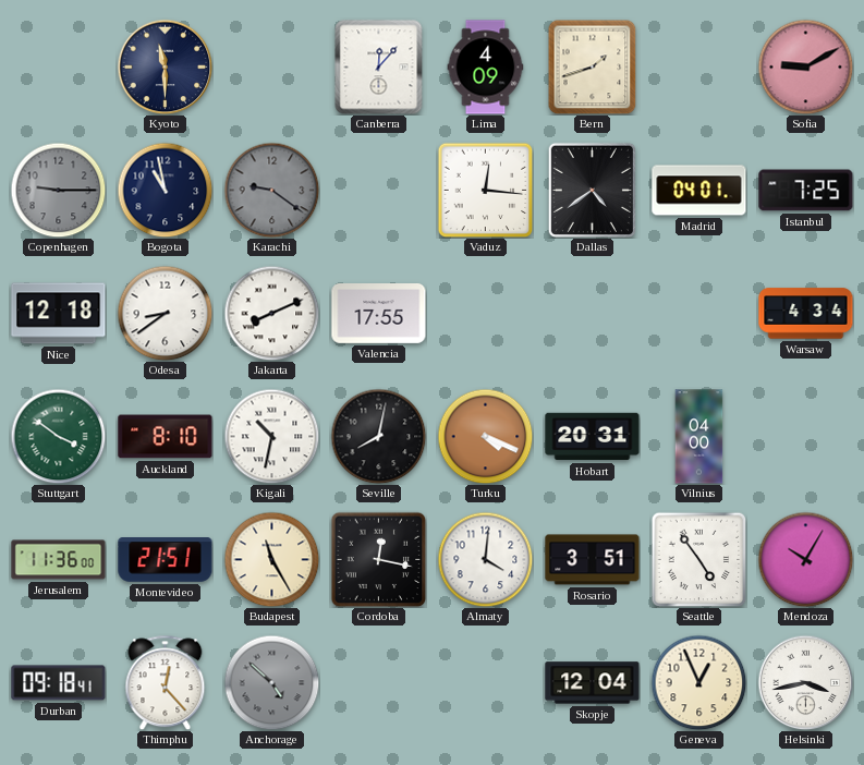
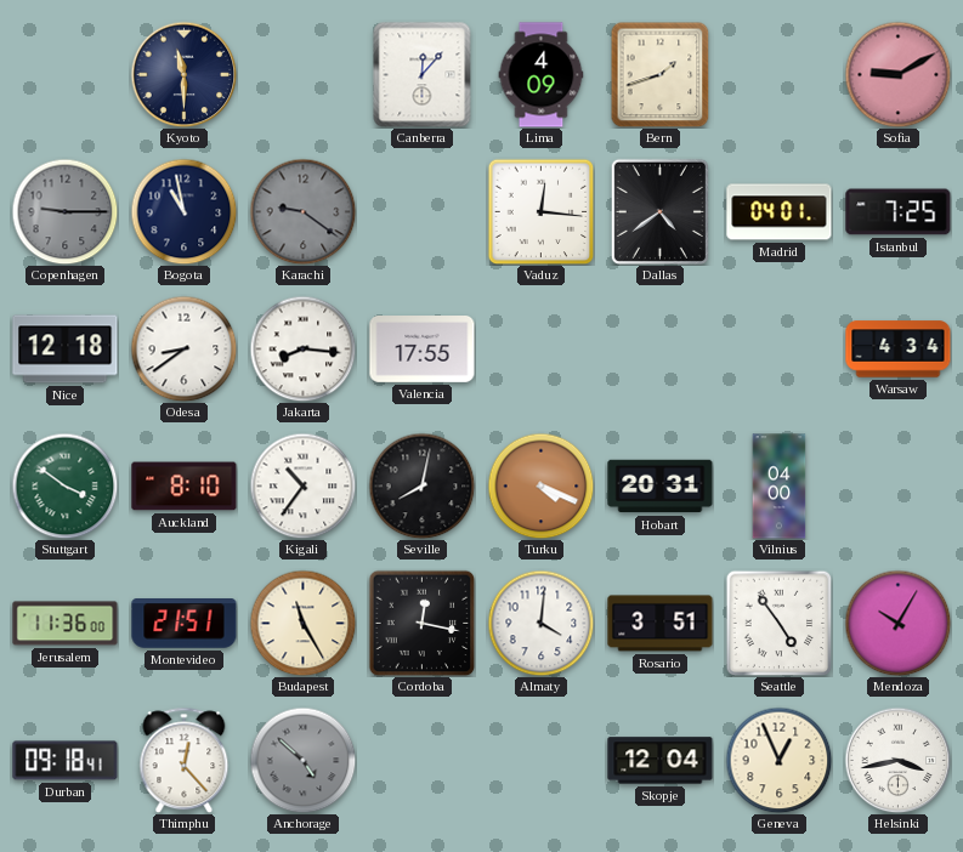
Jakarta: 8:11 -> 8:16
Kigali: 10:32 -> 10:36
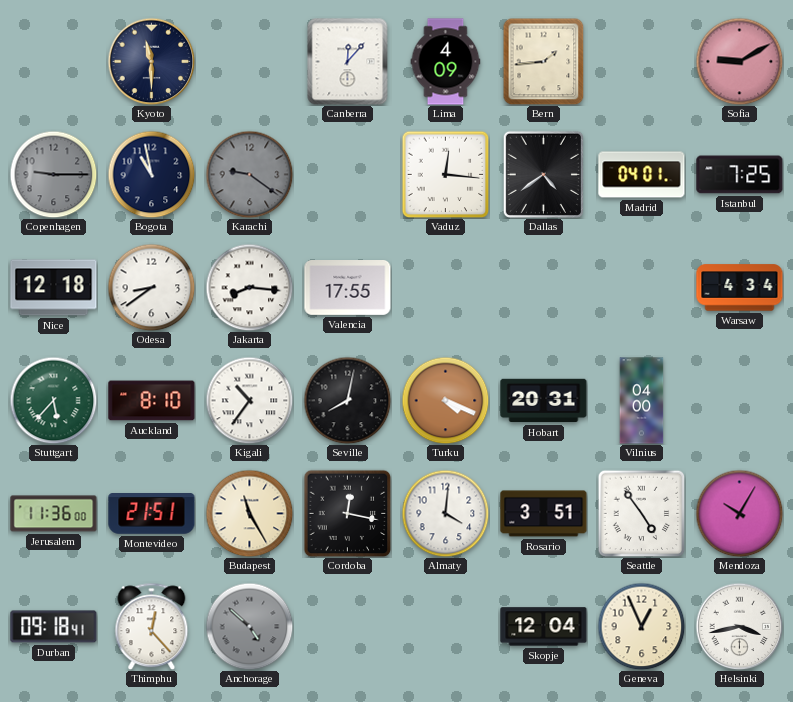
Bern: 1:42 -> 1:44
Stuttgart: 3:51 -> 5:37
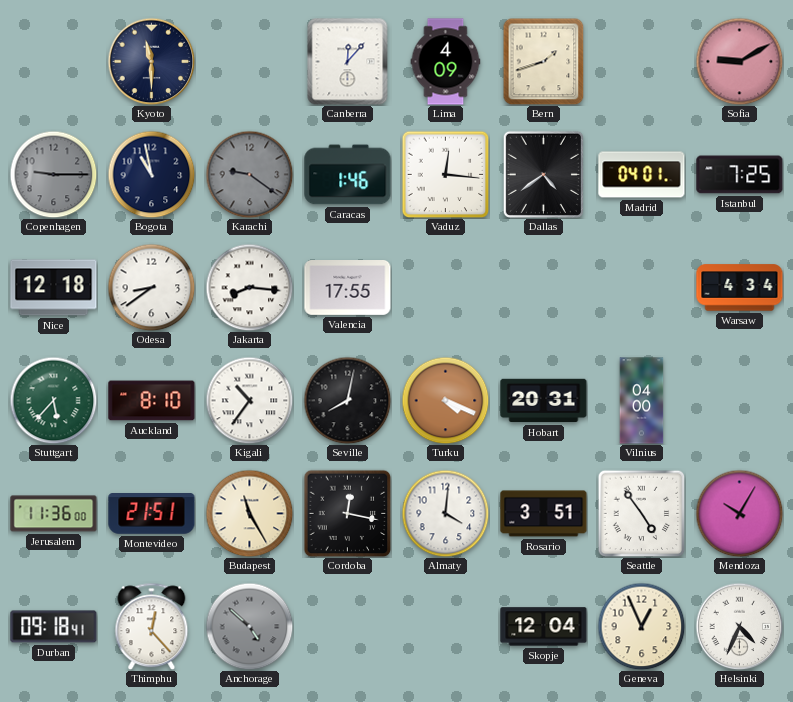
Bern: 1:44 -> 1:42
Caracas: none -> 1:46
Helsinki: 3:43 -> 4:34
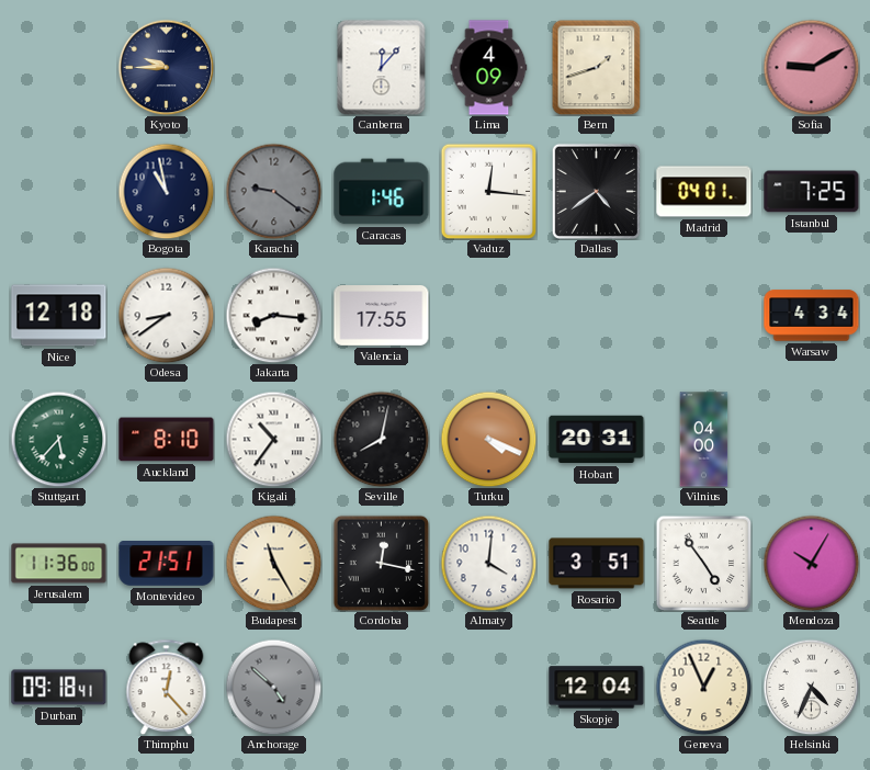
Kyoto: 11:30 -> 9:45
Copenhagen: 9:15 -> none
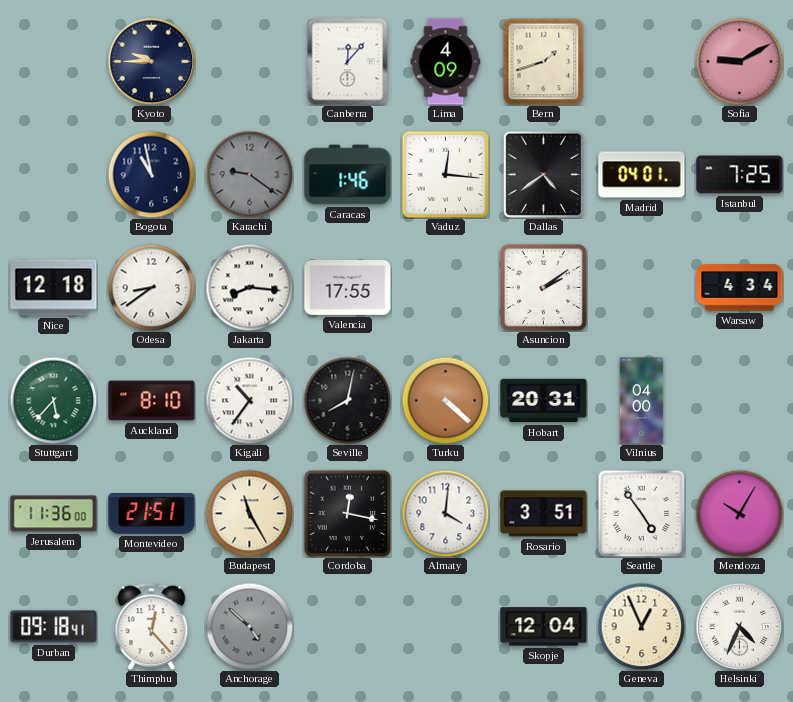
Asuncion: none -> 2:09
Turku: 4:19 -> 4:22
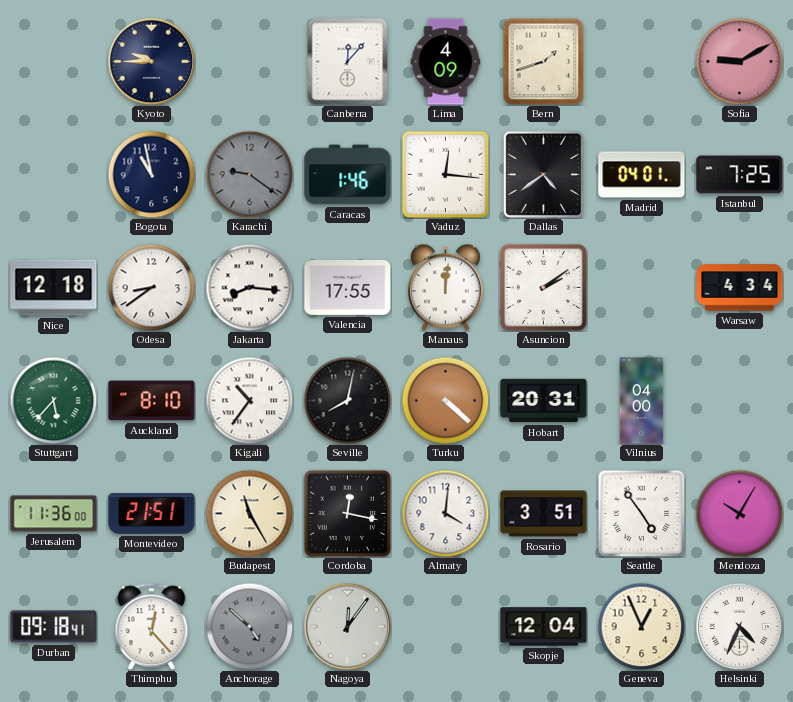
Manaus: none -> 12:01
Nagoya: none -> 12:06
